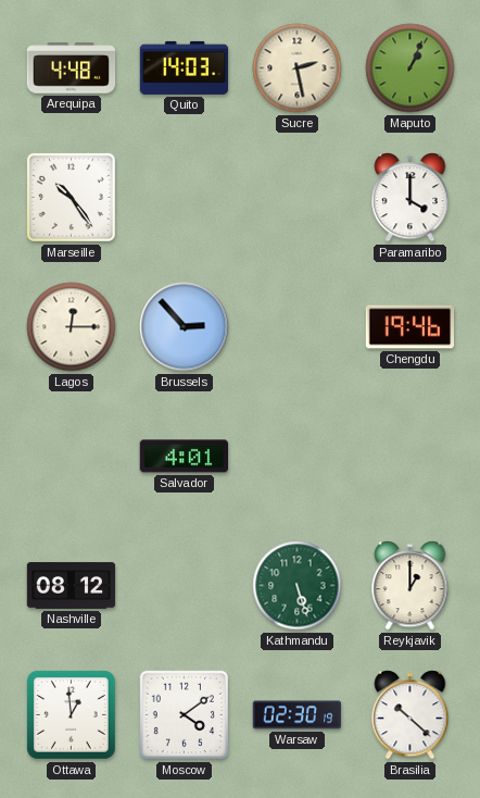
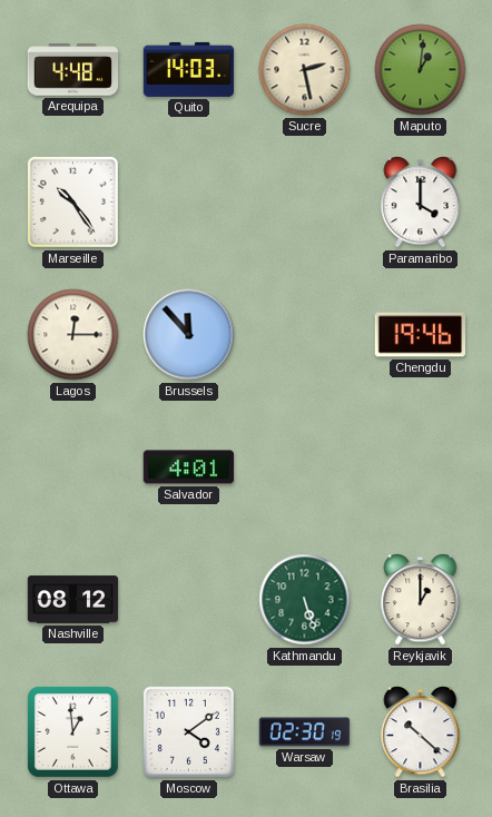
Maputo: 1:04 -> 1:01
Brussels: 2:53 -> 11:53
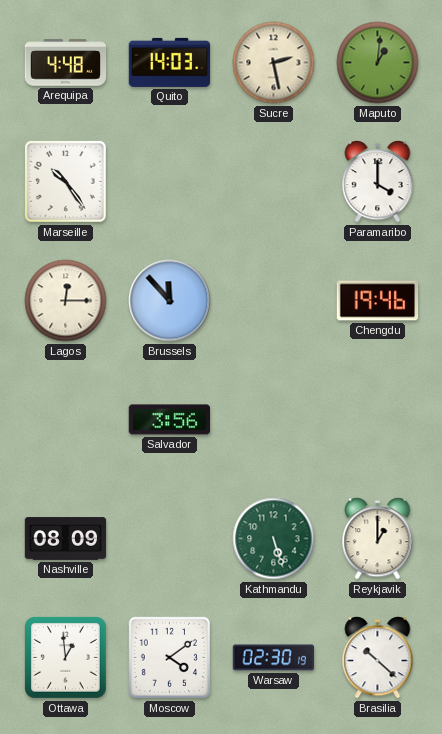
Salvador: 4:01 -> 3:56
Nashville: 08:12 -> 08:09
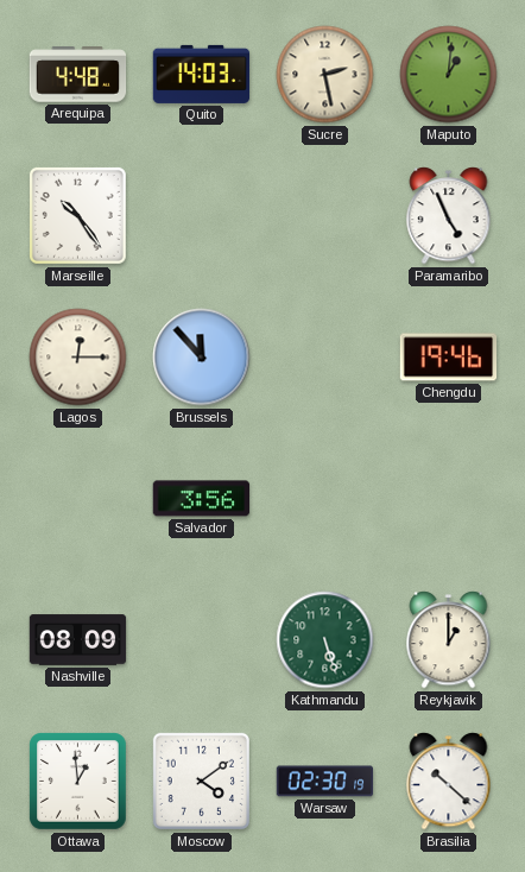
Paramaribo: 4:00 -> 4:56
